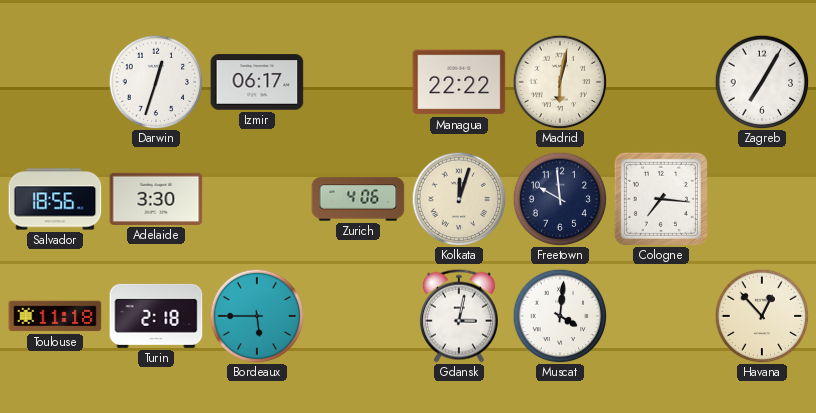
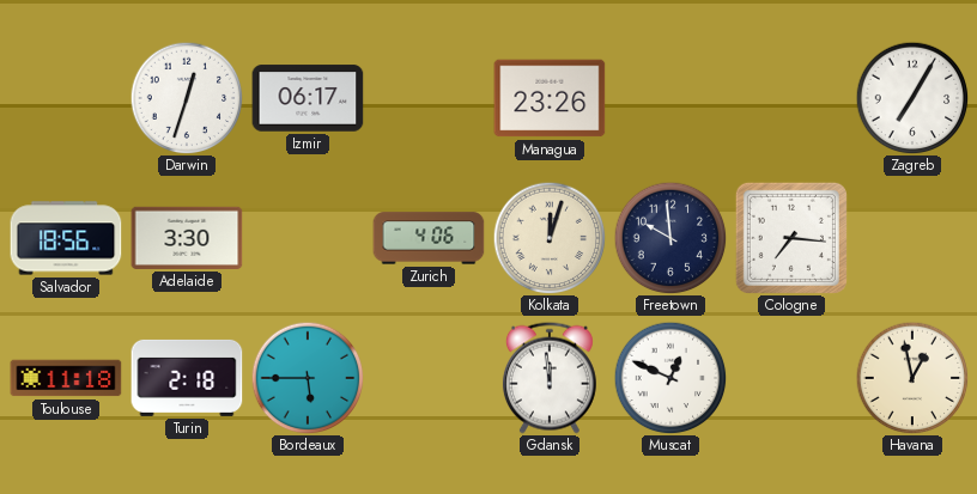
Managua: 22:22 -> 23:26
Madrid: 6:02 -> none
Gdansk: 3:02 -> 11:59
Muscat: 4:01 -> 12:49
Havana: 12:53 -> 12:58
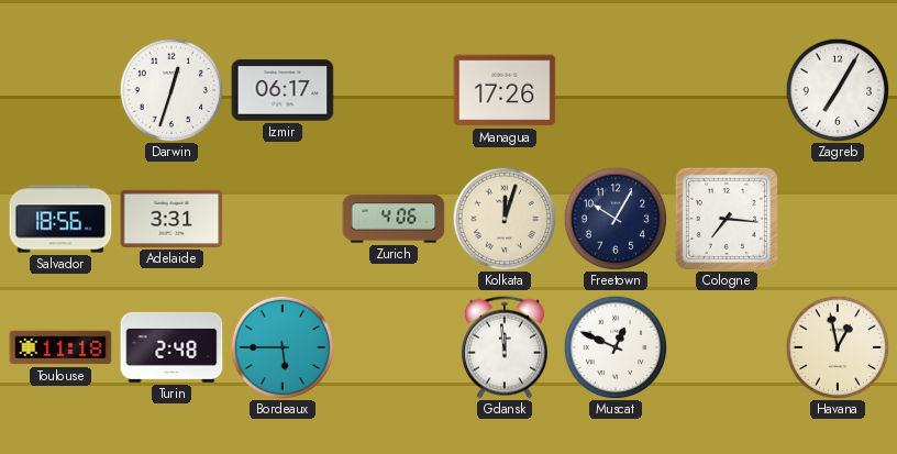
Managua: 23:26 -> 17:26
Adelaide: 3:30 -> 3:31
Freetown: 9:59 -> 10:05
Turin: 2:18 -> 2:48
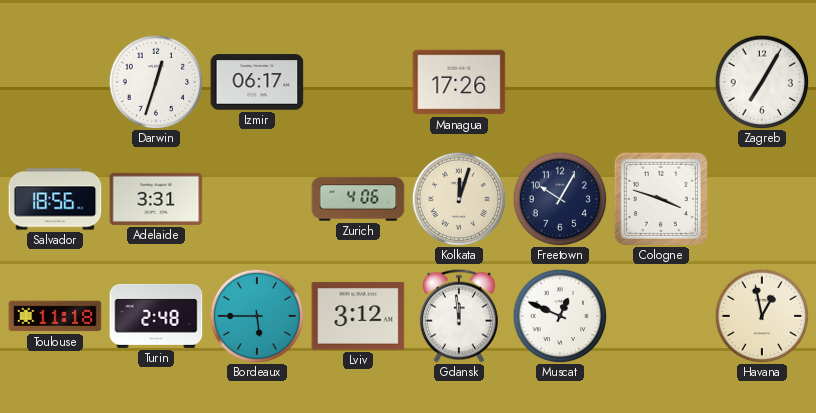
Cologne: 7:16 -> 3:48
Lviv: none -> 3:12
